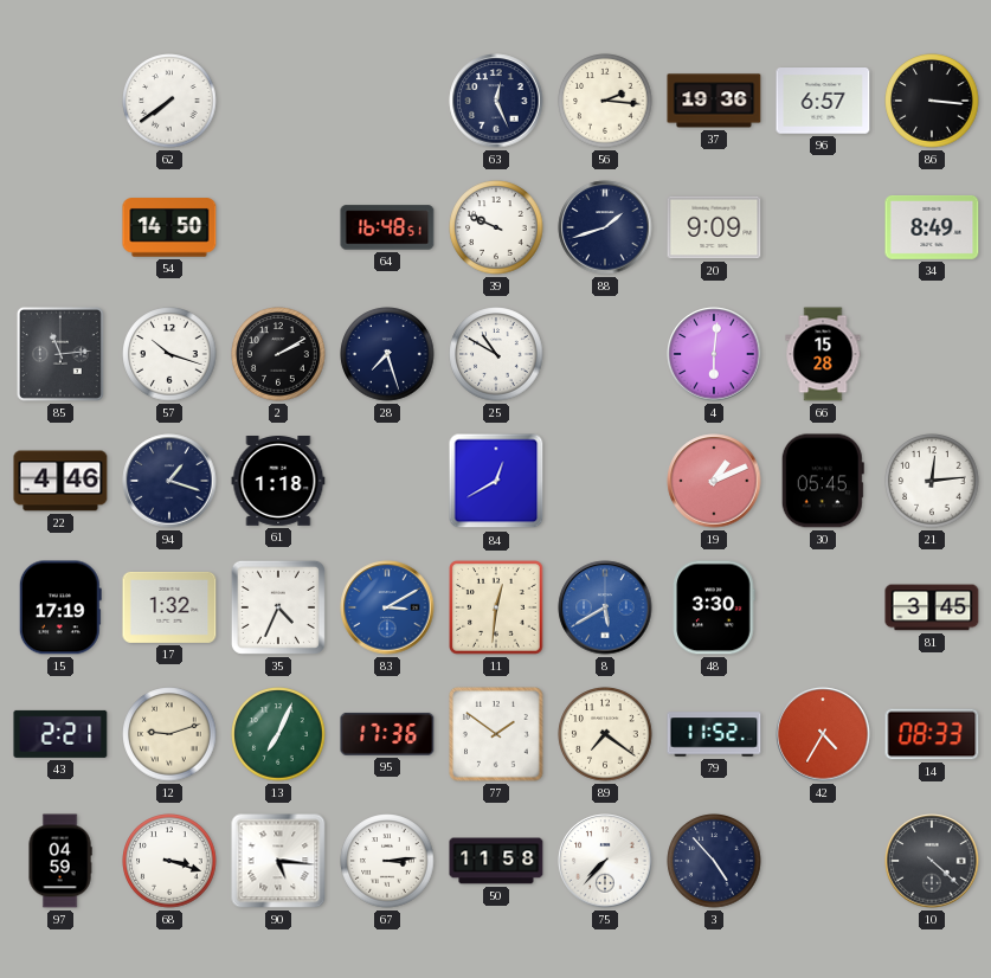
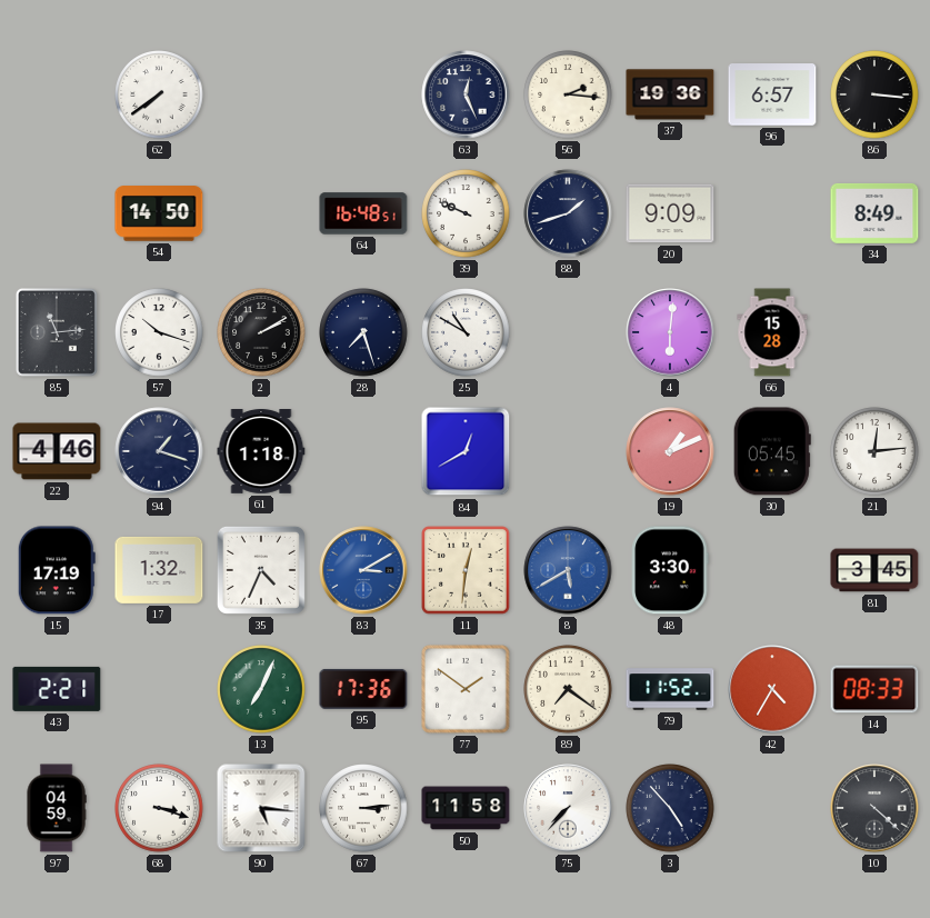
12: 9:12 -> none
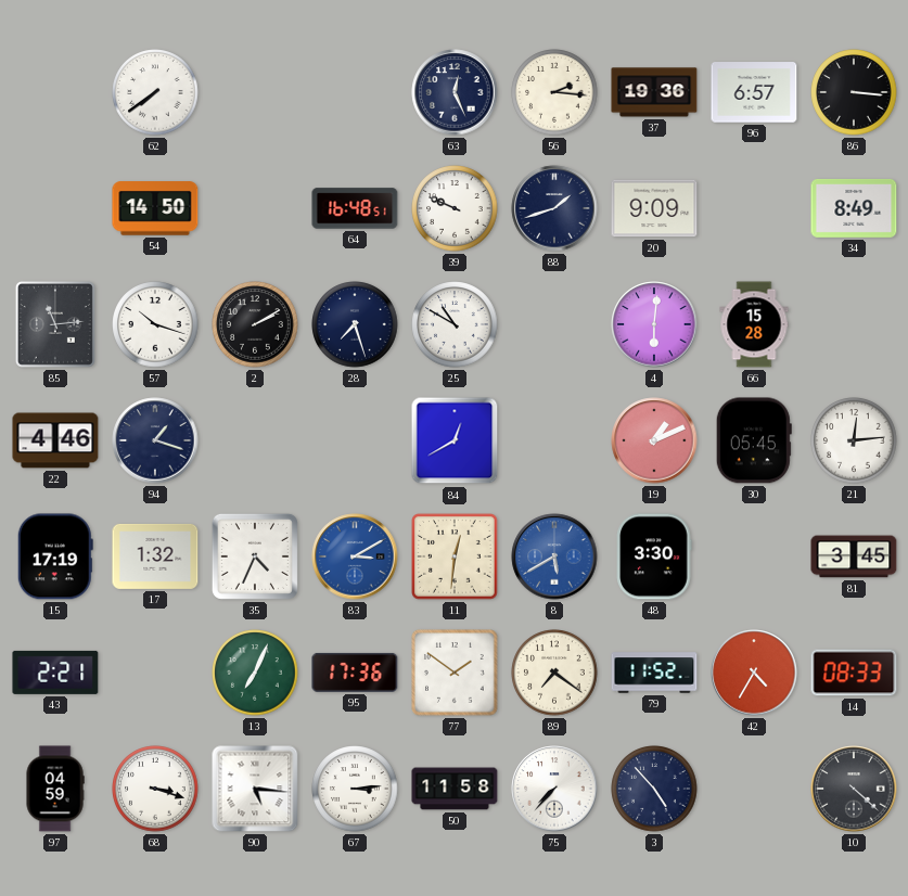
61: 1:18 -> none
